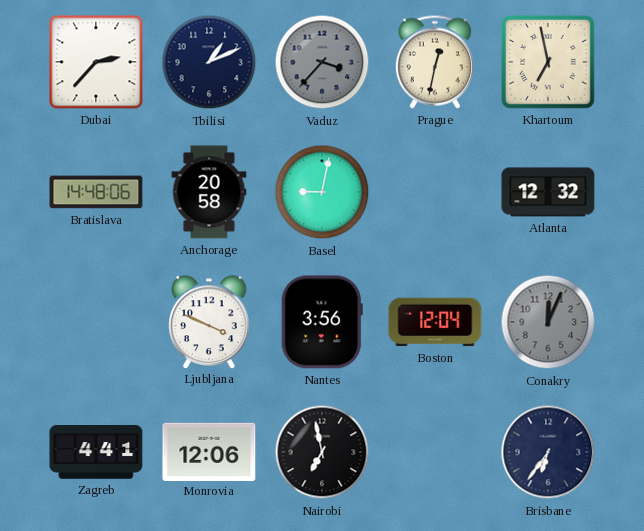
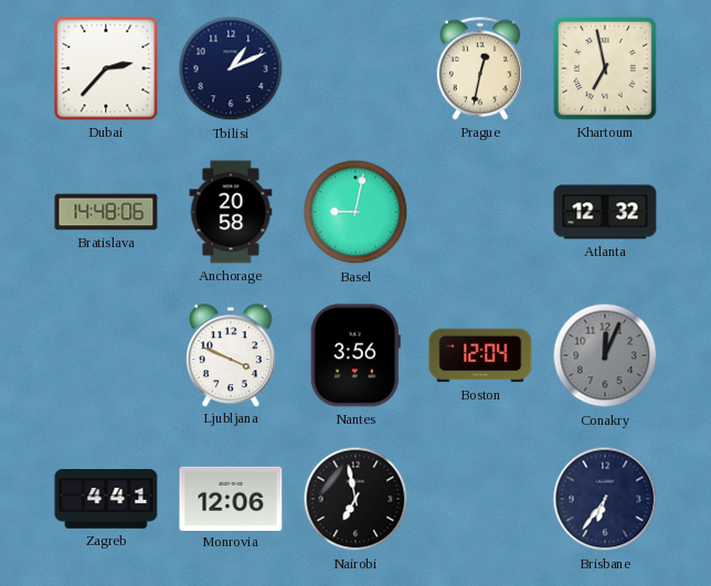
Vaduz: 3:37 -> none
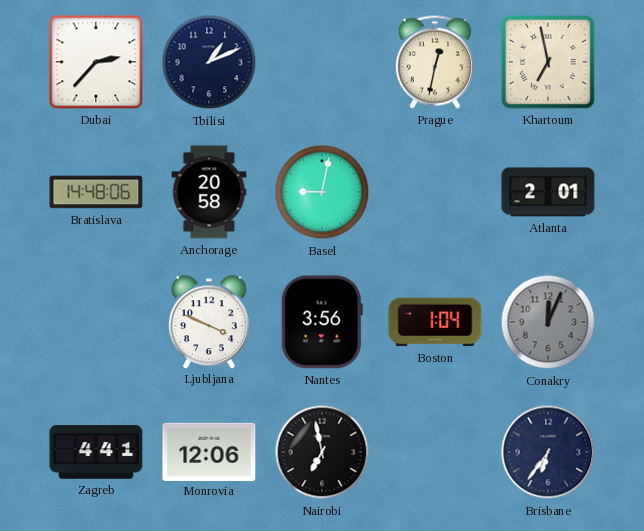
Atlanta: 12:32 -> 2:01
Boston: 12:04 -> 1:04
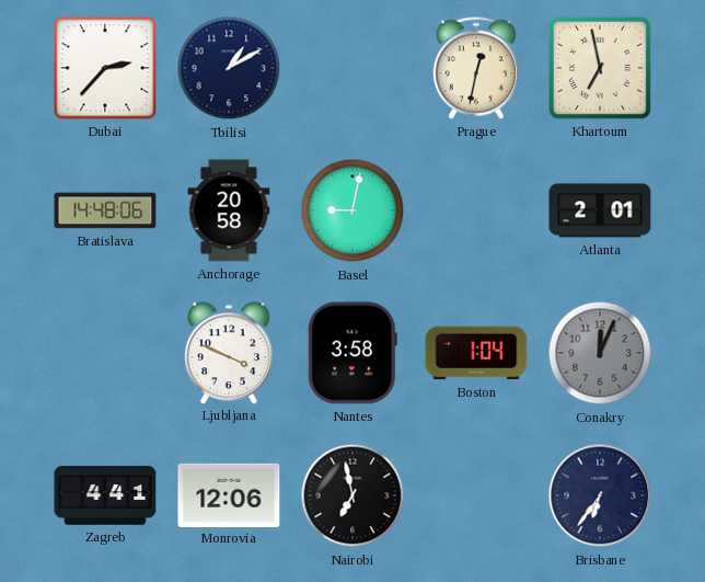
Tbilisi: 1:11 -> 1:10
Nantes: 3:56 -> 3:58
